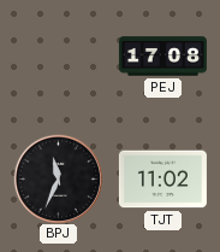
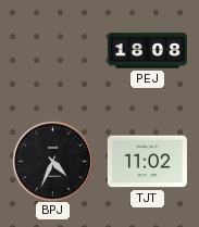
PEJ: 17:08 -> 18:08
BPJ: 11:34 -> 4:34
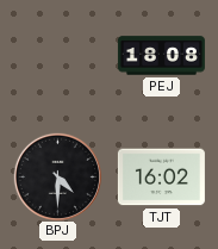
BPJ: 4:34 -> 4:30
TJT: 11:02 -> 16:02
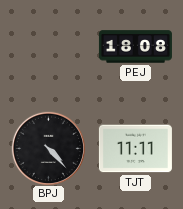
BPJ: 4:30 -> 4:23
TJT: 16:02 -> 11:11
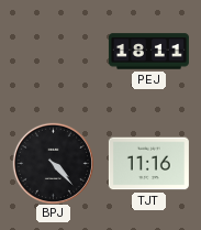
PEJ: 18:08 -> 18:11
TJT: 11:11 -> 11:16
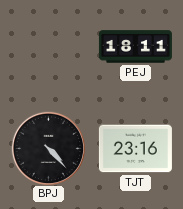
TJT: 11:16 -> 23:16
